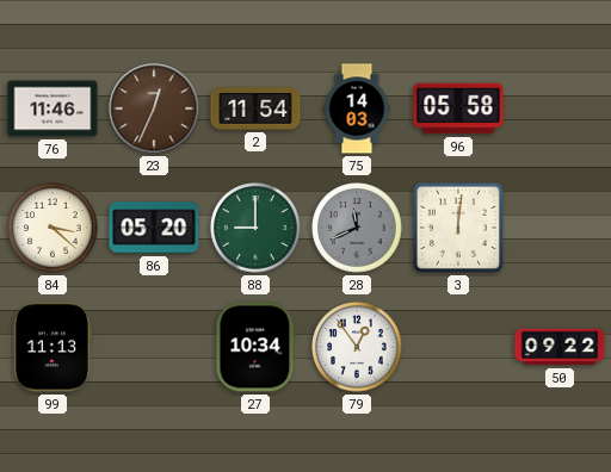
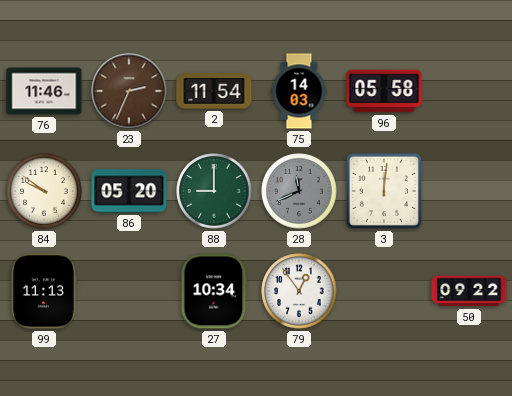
23: 12:34 -> 2:34
84: 3:22 -> 9:51
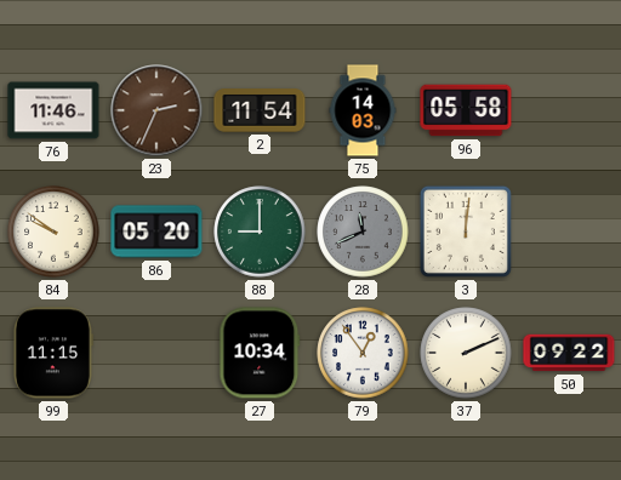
99: 11:13 -> 11:15
37: none -> 2:11
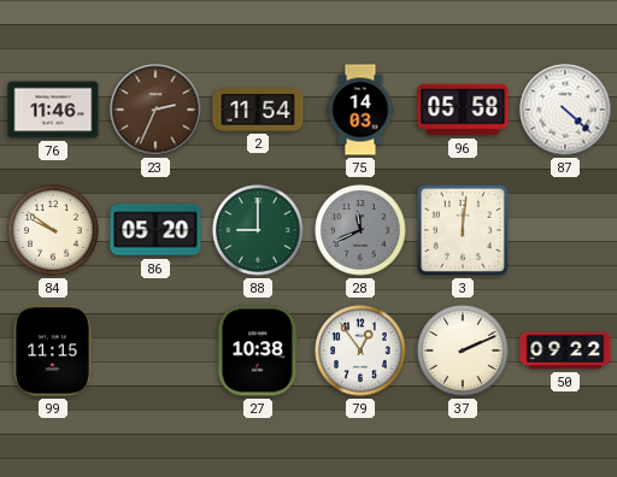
87: none -> 4:22
27: 10:34 -> 10:38
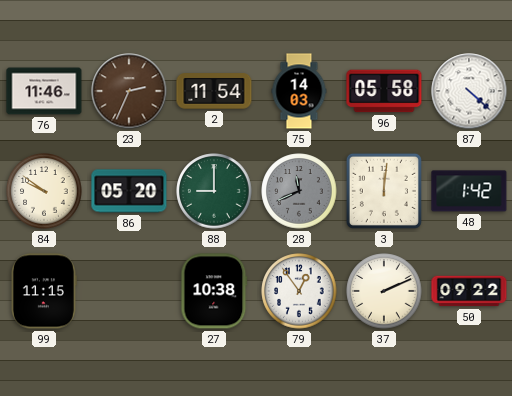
48: none -> 1:42
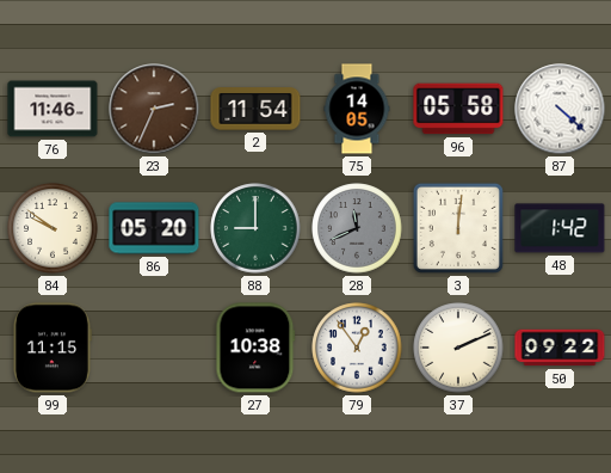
75: 14:03 -> 14:05
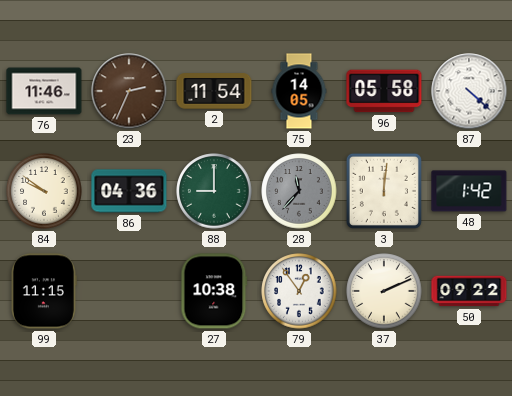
86: 05:20 -> 04:36
28: 11:41 -> 11:37
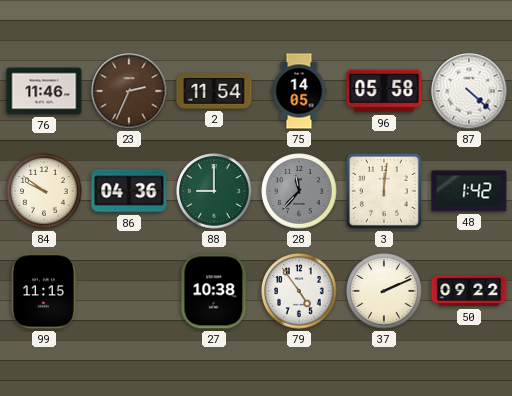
79: 12:54 -> 4:54
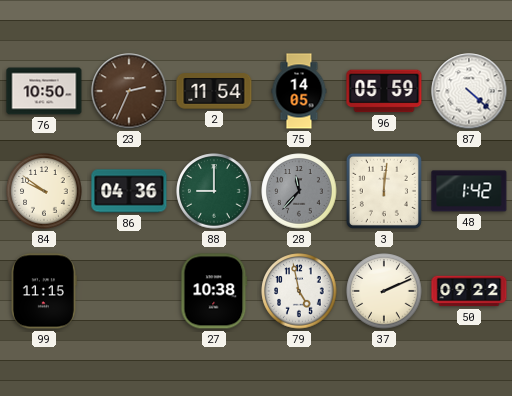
76: 11:46 -> 10:50
96: 05:58 -> 05:59
79: 4:54 -> 4:58
